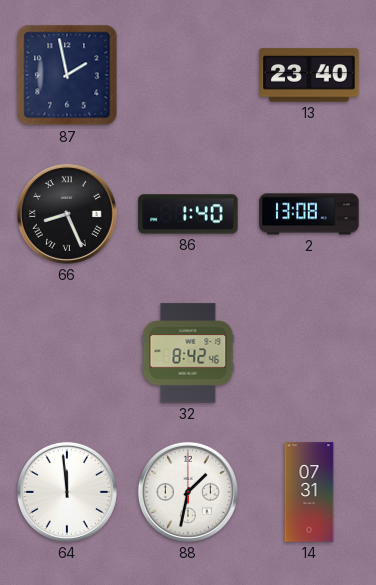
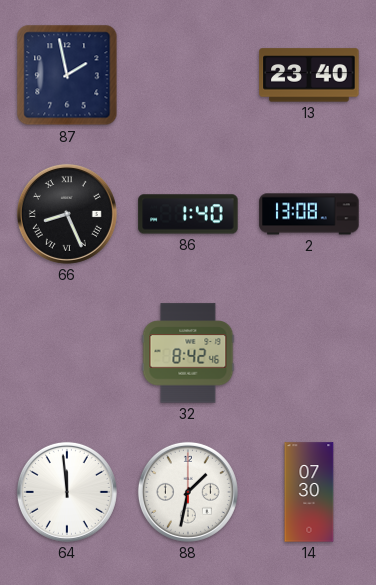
14: 07:31 -> 07:30
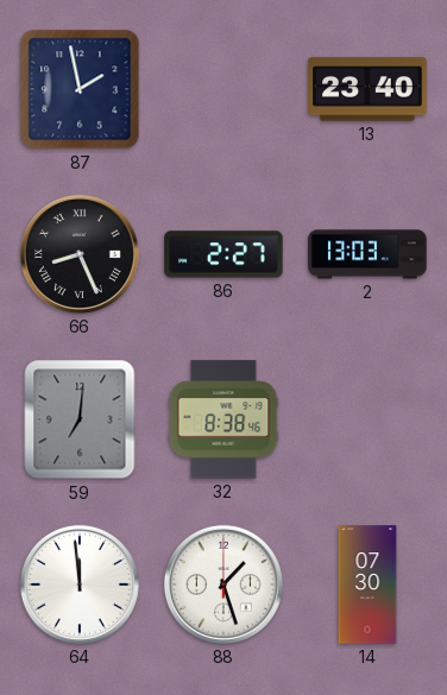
86: 1:40 -> 2:27
2: 13:08 -> 13:03
59: none -> 7:01
32: 8:42 -> 8:38
88: 1:32 -> 1:27
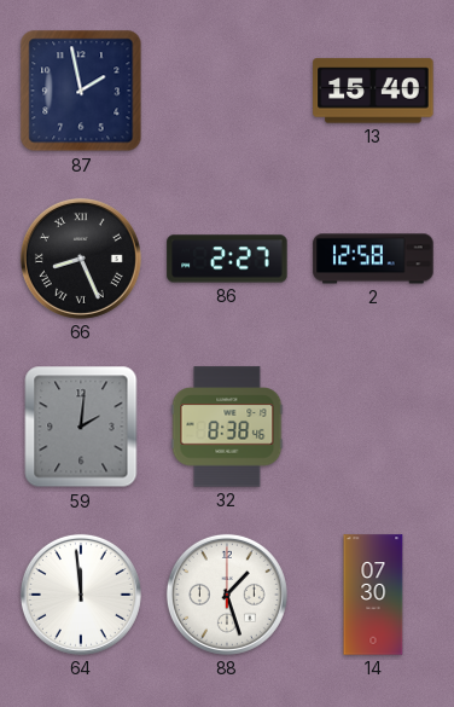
13: 23:40 -> 15:40
2: 13:03 -> 12:58
59: 7:01 -> 2:01
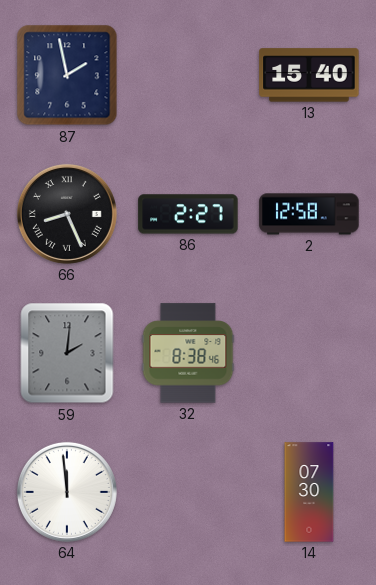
88: 1:27 -> none
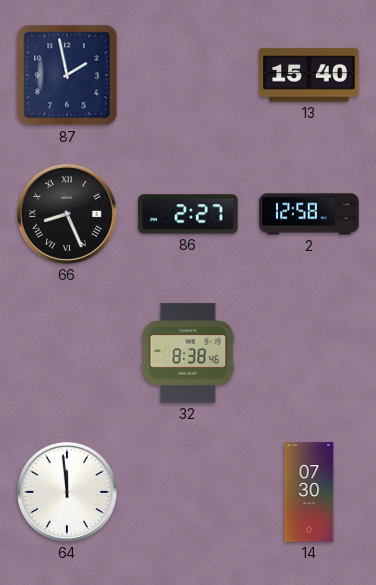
59: 2:01 -> none
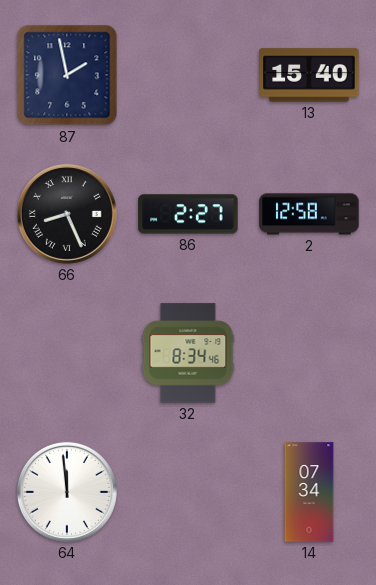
32: 8:38 -> 8:34
14: 07:30 -> 07:34
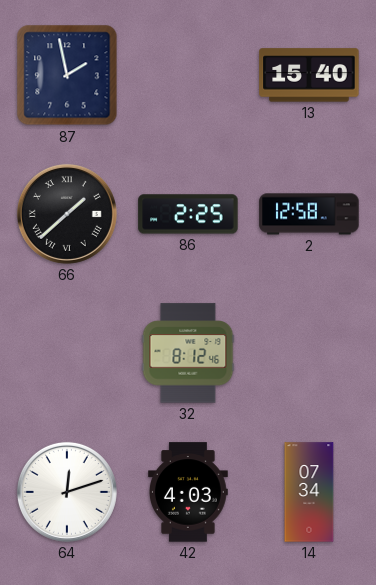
66: 8:26 -> 1:38
86: 2:27 -> 2:25
32: 8:34 -> 8:12
64: 11:59 -> 12:12
42: none -> 4:03
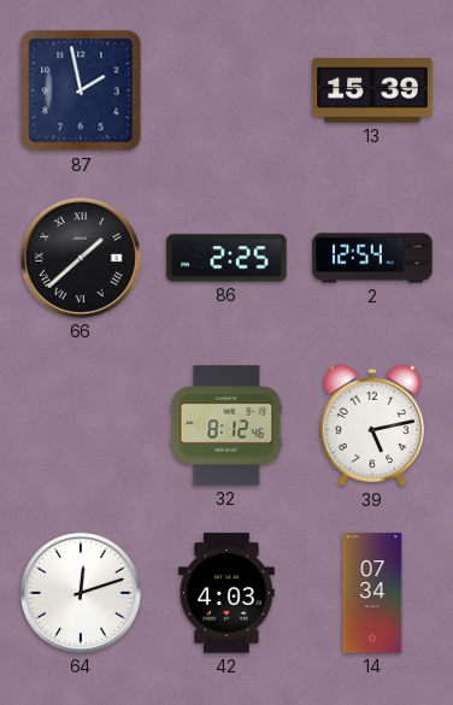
13: 15:40 -> 15:39
2: 12:58 -> 12:54
39: none -> 5:13
